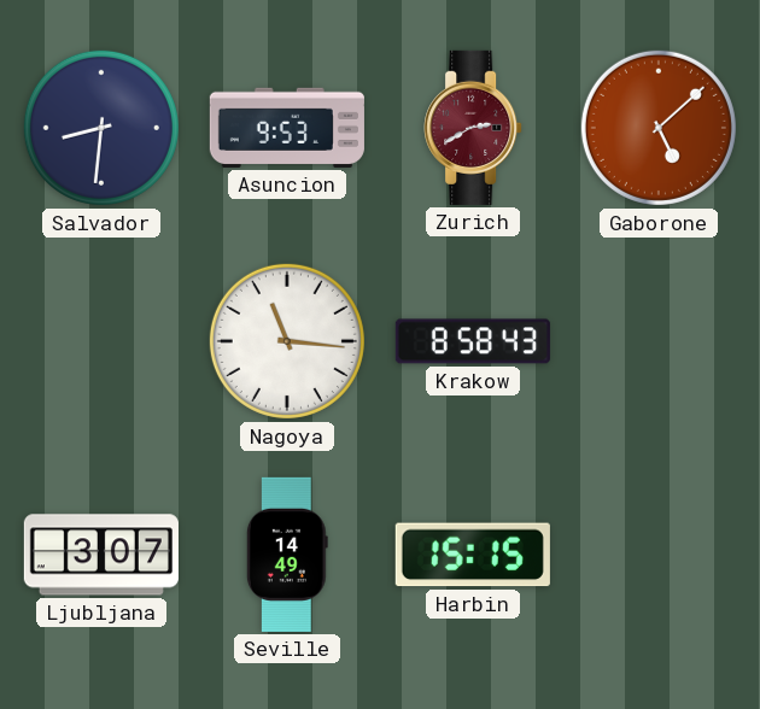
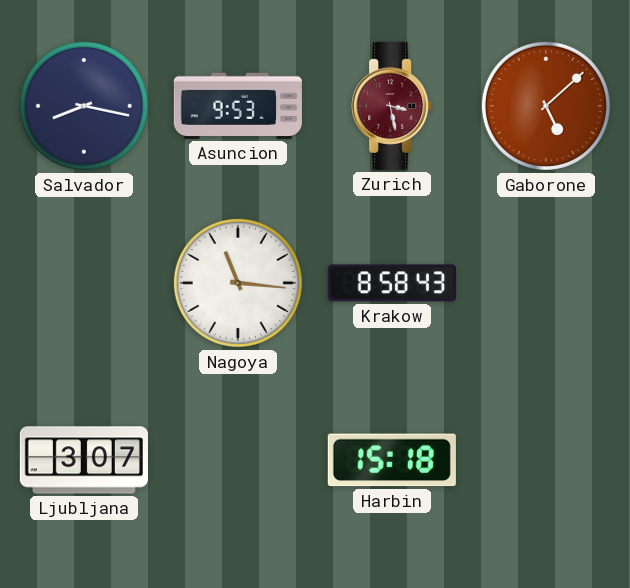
Salvador: 8:31 -> 8:17
Zurich: 2:40 -> 3:28
Seville: 14:49 -> none
Harbin: 15:15 -> 15:18
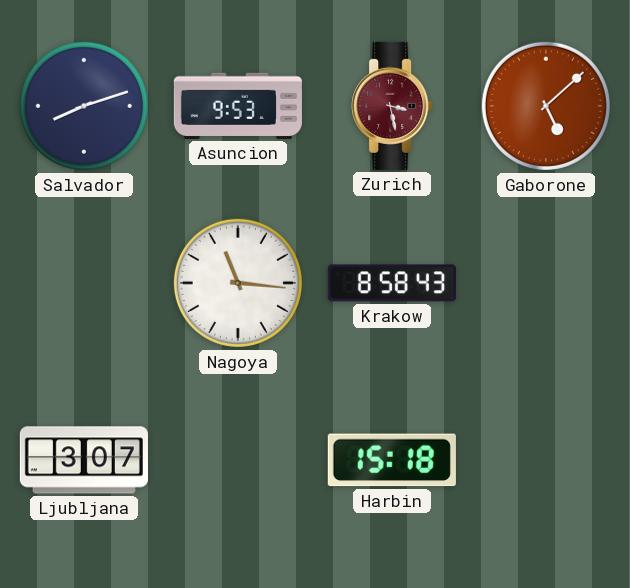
Salvador: 8:17 -> 8:12
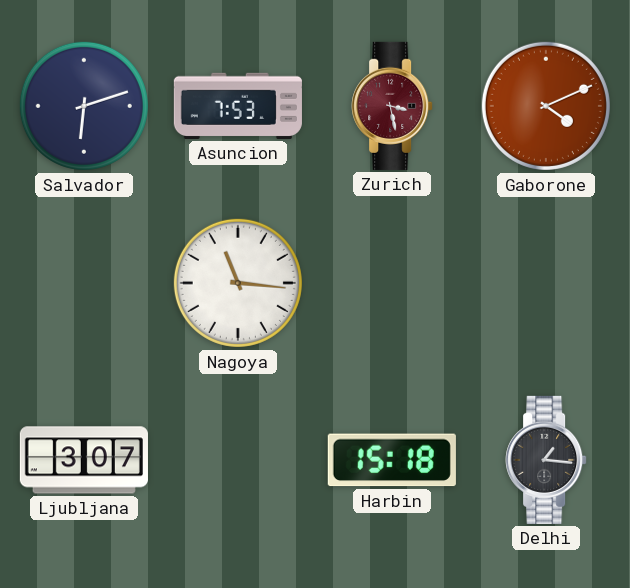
Salvador: 8:12 -> 6:12
Asuncion: 9:53 -> 7:53
Gaborone: 5:08 -> 4:11
Krakow: 8:58 -> none
Delhi: none -> 1:16
